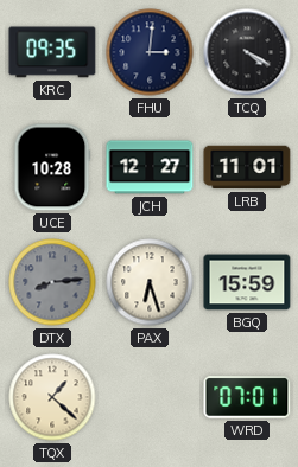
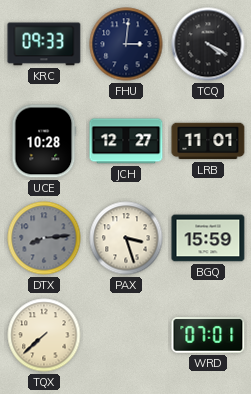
KRC: 09:35 -> 09:33
PAX: 6:27 -> 3:27
TQX: 1:22 -> 7:38
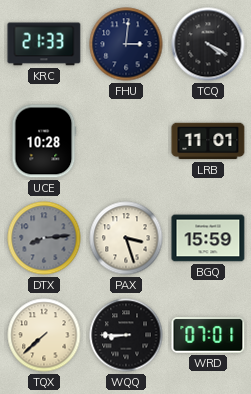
KRC: 09:33 -> 21:33
JCH: 12:27 -> none
WQQ: none -> 8:45
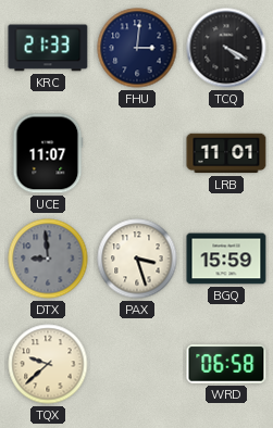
UCE: 10:28 -> 11:07
DTX: 8:14 -> 8:59
TQX: 7:38 -> 9:38
WQQ: 8:45 -> none
WRD: 07:01 -> 06:58
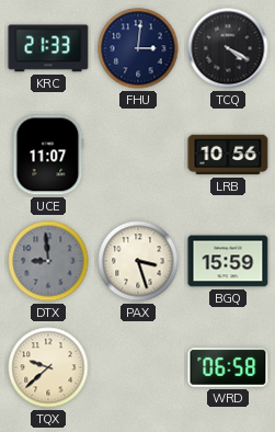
LRB: 11:01 -> 10:56
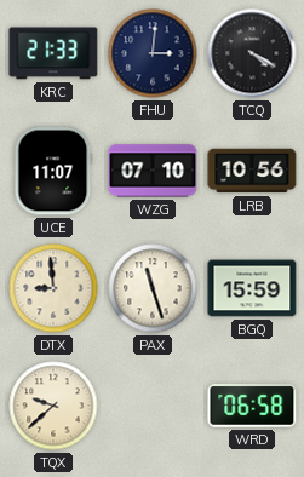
WZG: none -> 07:10
DTX dial: grey -> cream
PAX: 3:27 -> 11:27
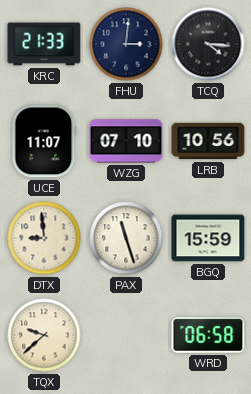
TCQ: 4:20 -> 4:16
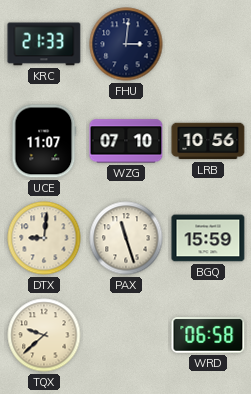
TCQ: 4:16 -> none
DTX: 8:59 -> 9:01
